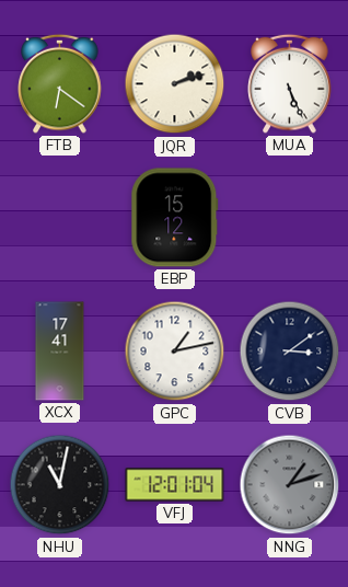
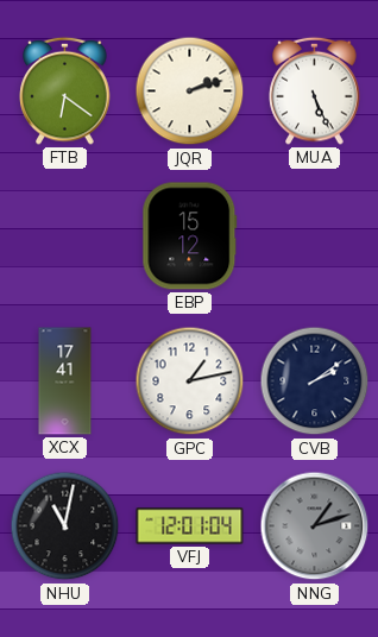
CVB: 3:09 -> 2:09
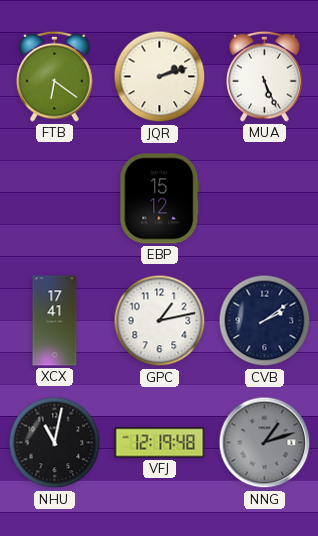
VFJ: 12:01 -> 12:19
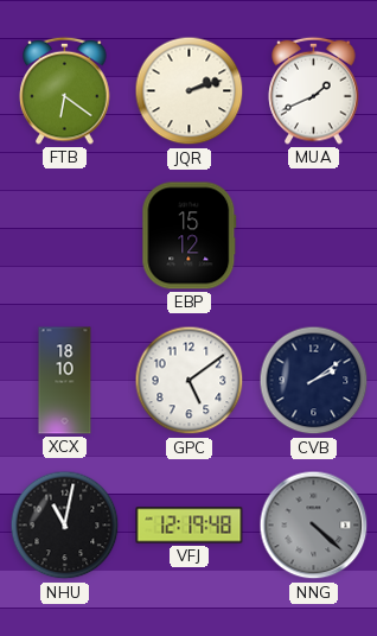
MUA: 5:26 -> 1:41
XCX: 17:41 -> 18:10
GPC: 1:13 -> 5:09
NNG: 1:12 -> 4:22
